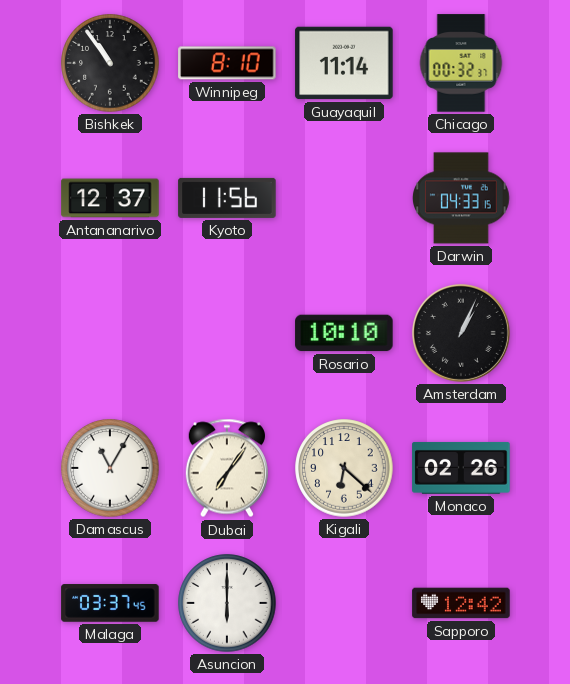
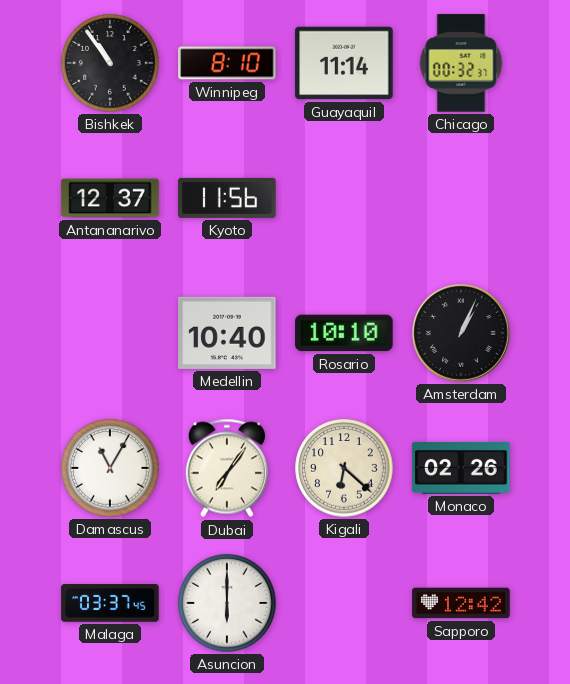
Darwin: 04:33 -> none
Medellin: none -> 10:40
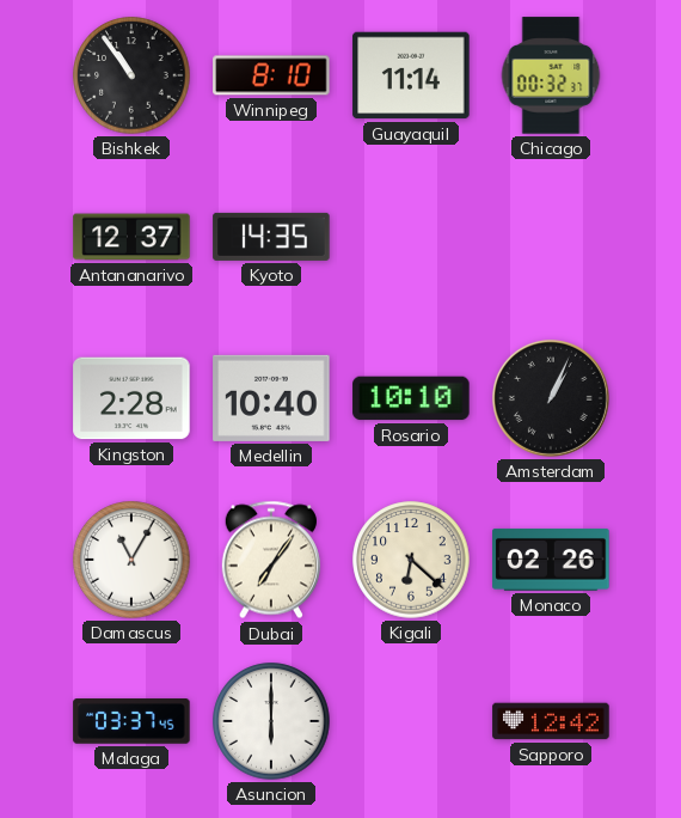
Kyoto: 11:56 -> 14:35
Kingston: none -> 2:28
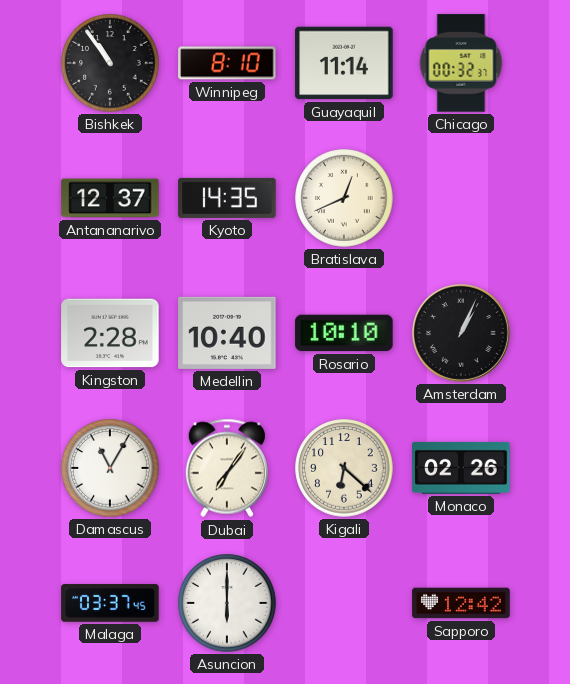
Bratislava: none -> 12:41
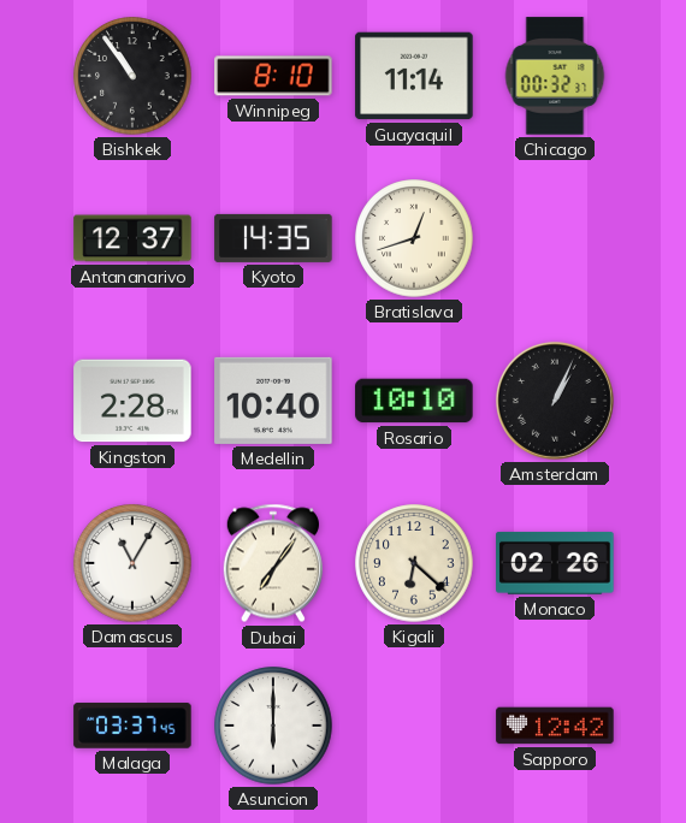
Bratislava: 12:41 -> 12:42
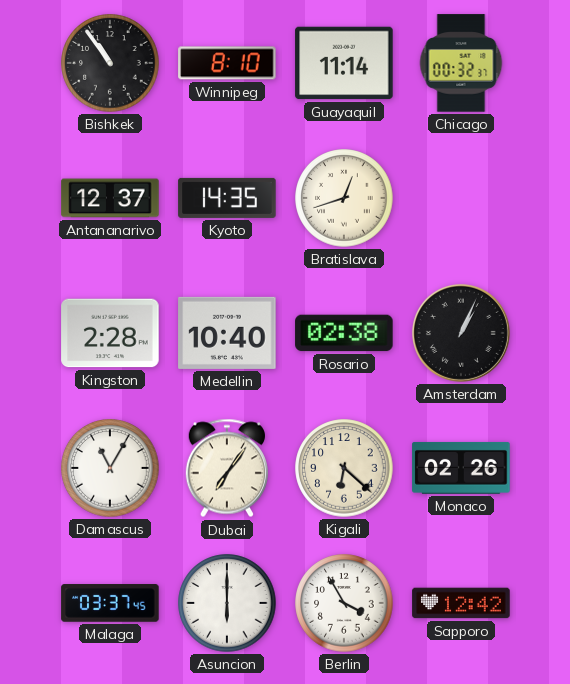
Rosario: 10:10 -> 02:38
Berlin: none -> 3:55
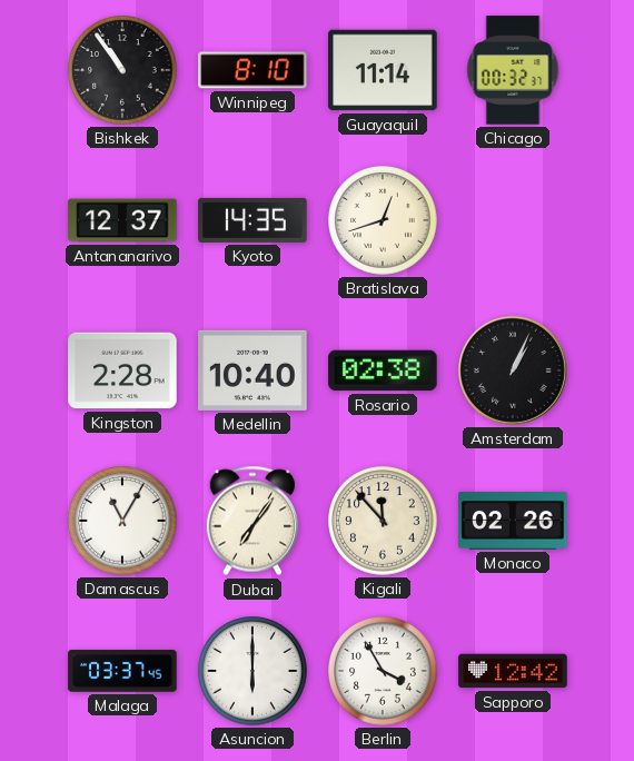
Kigali: 6:22 -> 11:53
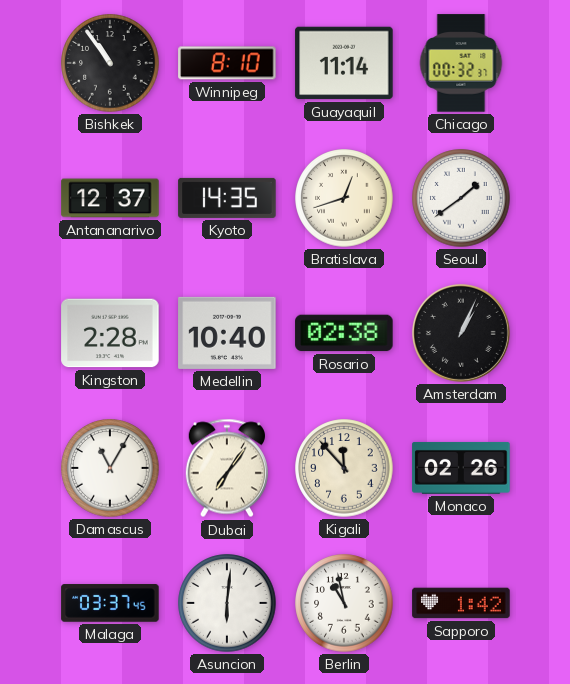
Seoul: none -> 1:39
Asuncion: 6:00 -> 6:01
Berlin: 3:55 -> 10:58
Sapporo: 12:42 -> 1:42
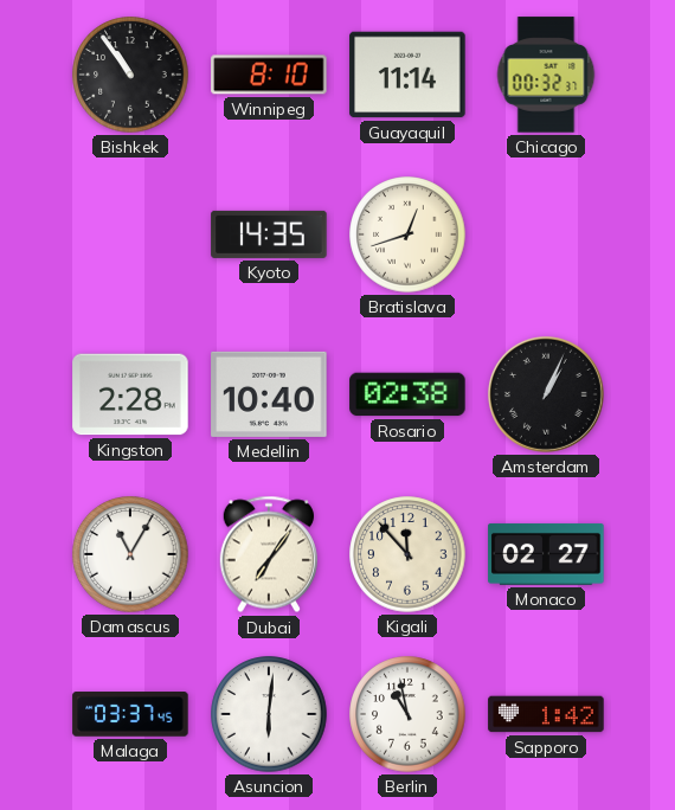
Antananarivo: 12:37 -> none
Seoul: 1:39 -> none
Monaco: 02:26 -> 02:27
